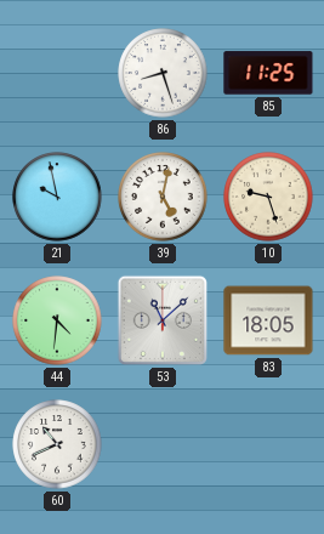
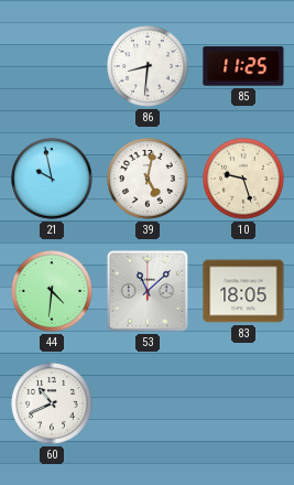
86: 8:27 -> 8:31
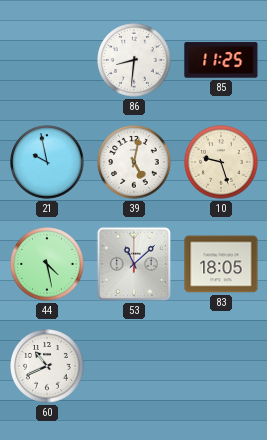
44: 4:31 -> 4:28
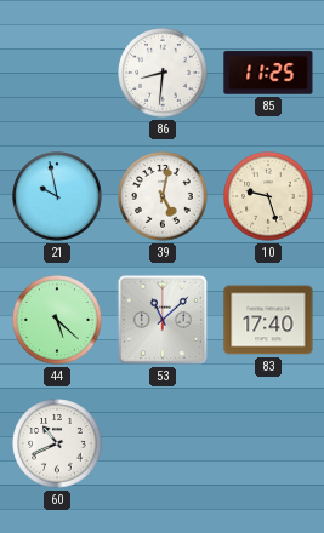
44: 4:28 -> 5:22
83: 18:05 -> 17:40
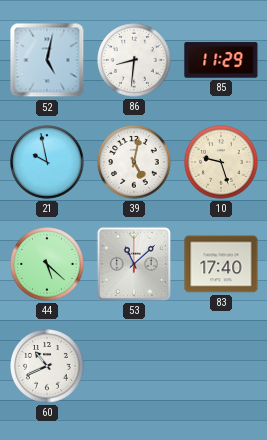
52: none -> 5:02
85: 11:25 -> 11:29
